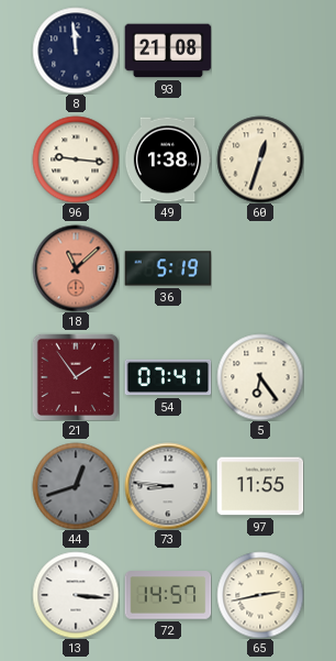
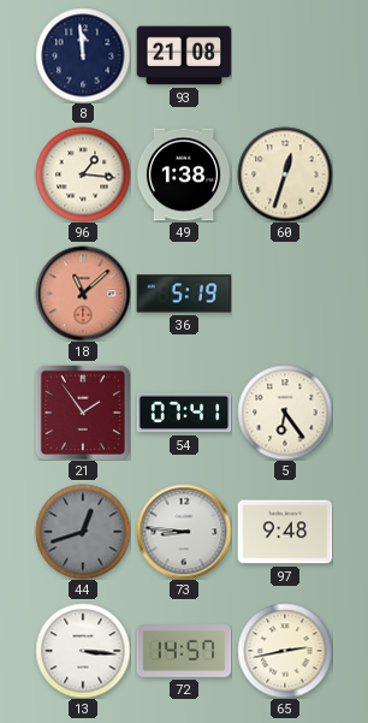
96: 9:16 -> 1:16
97: 11:55 -> 9:48
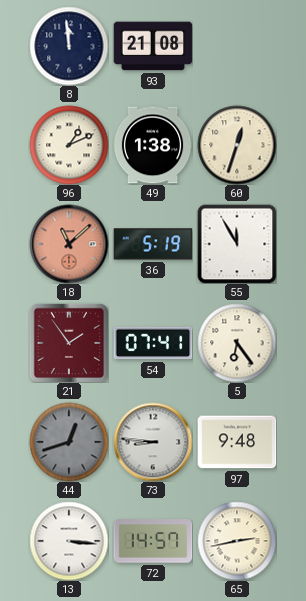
96: 1:16 -> 1:11
55: none -> 11:55
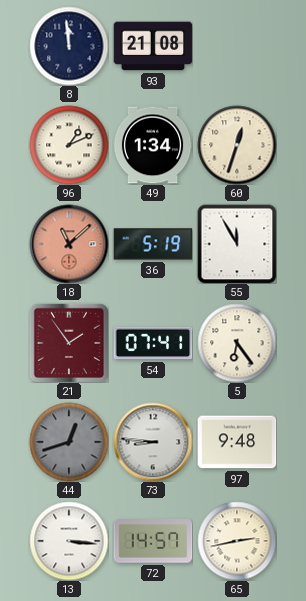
49: 1:38 -> 1:34
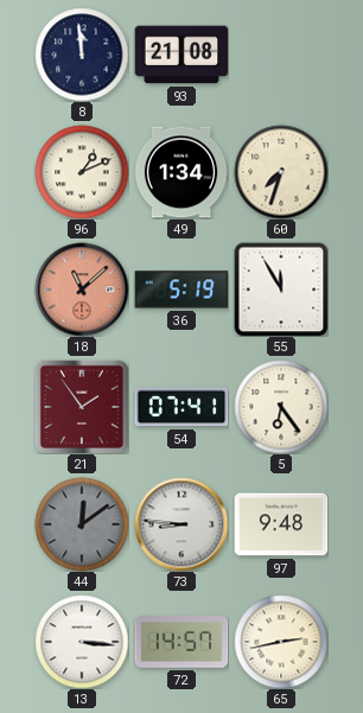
60: 12:33 -> 7:33
44: 12:42 -> 12:09
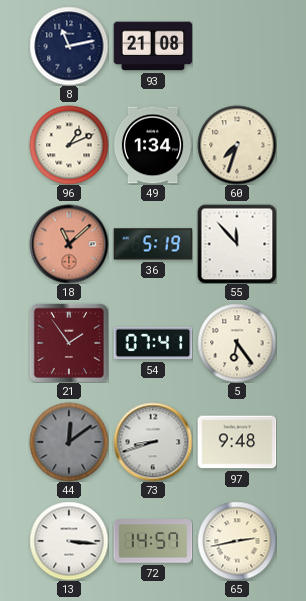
8: 11:59 -> 11:13
55: 11:55 -> 11:53
73: 8:46 -> 8:42
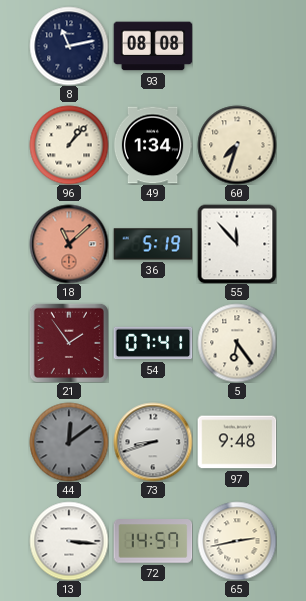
93: 21:08 -> 08:08
96: 1:11 -> 1:07
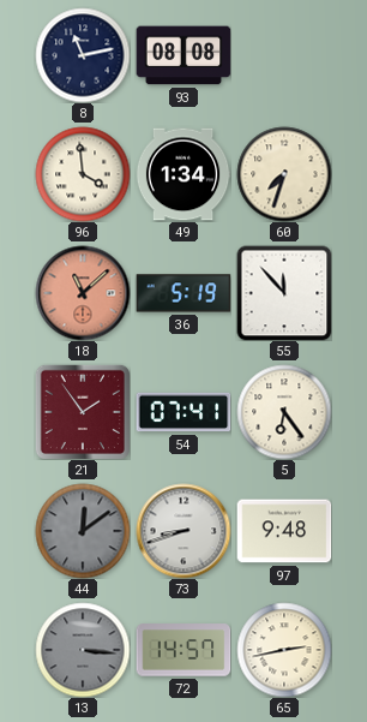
96: 1:07 -> 3:59
13 dial: white -> grey
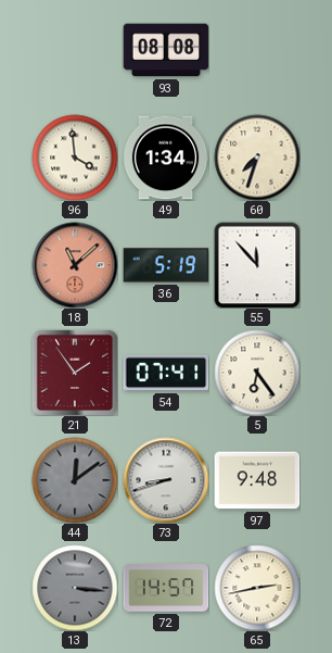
8: 11:13 -> none
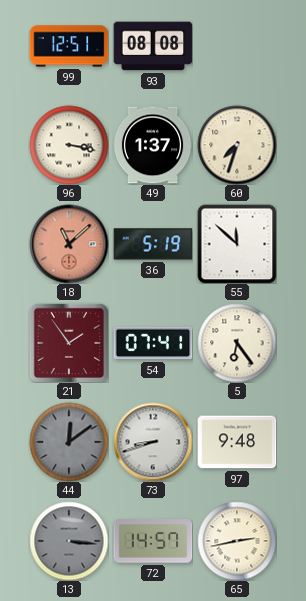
99: none -> 12:51
96: 3:59 -> 3:17
49: 1:34 -> 1:37
55: 11:53 -> 11:52
